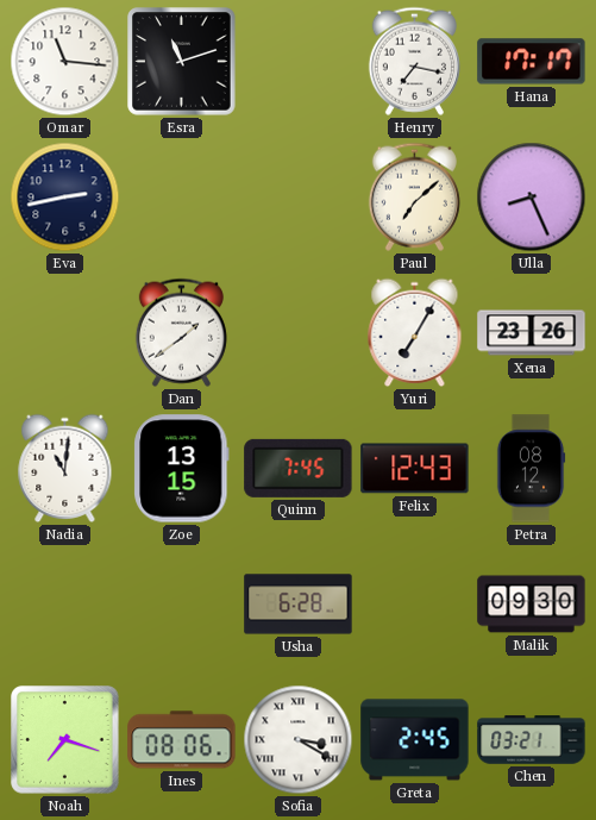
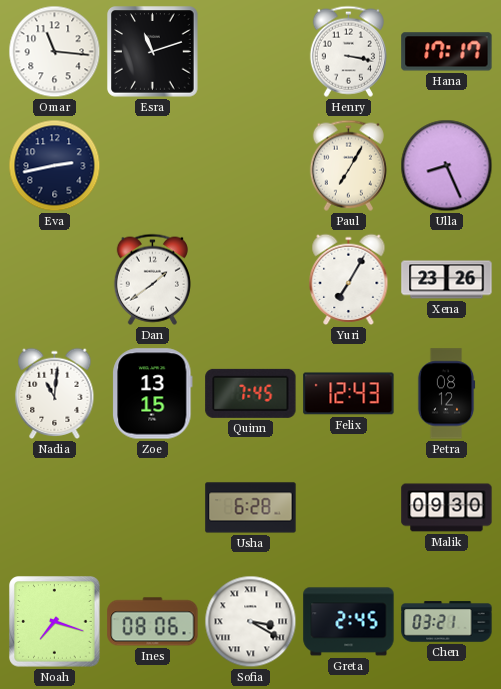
Henry: 7:17 -> 3:17
Paul: 7:08 -> 7:05
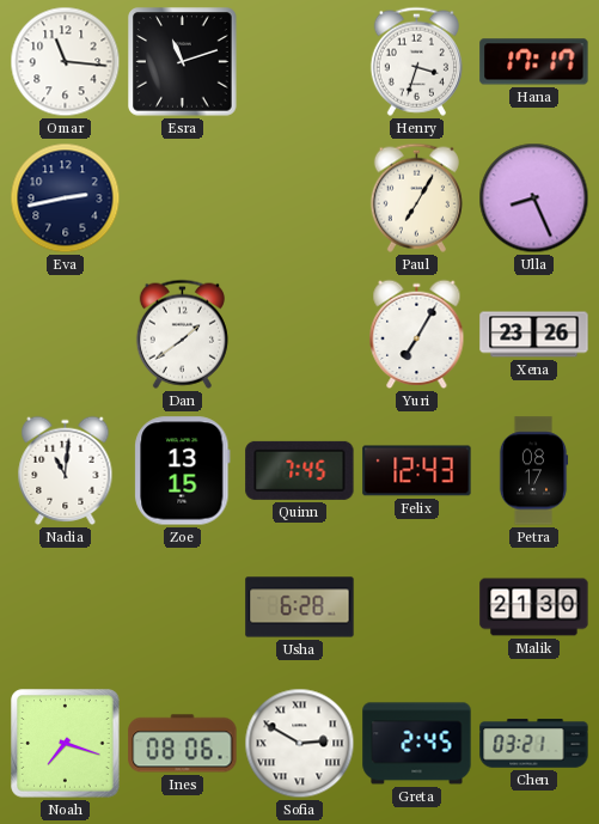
Henry: 3:17 -> 3:33
Petra: 08:12 -> 08:17
Malik: 09:30 -> 21:30
Sofia: 3:20 -> 2:50
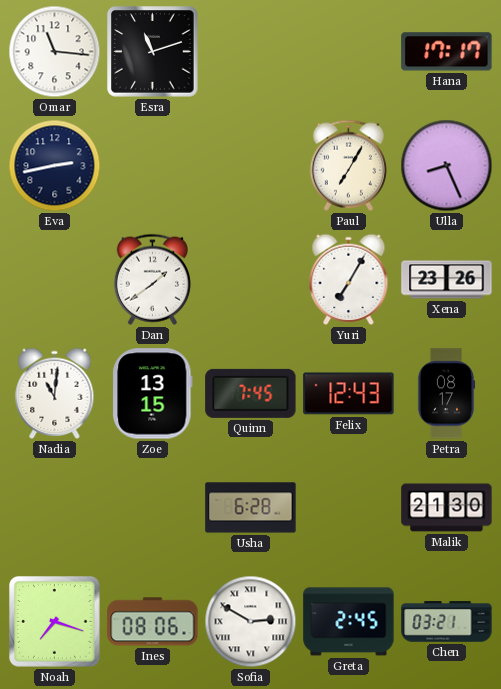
Henry: 3:33 -> none
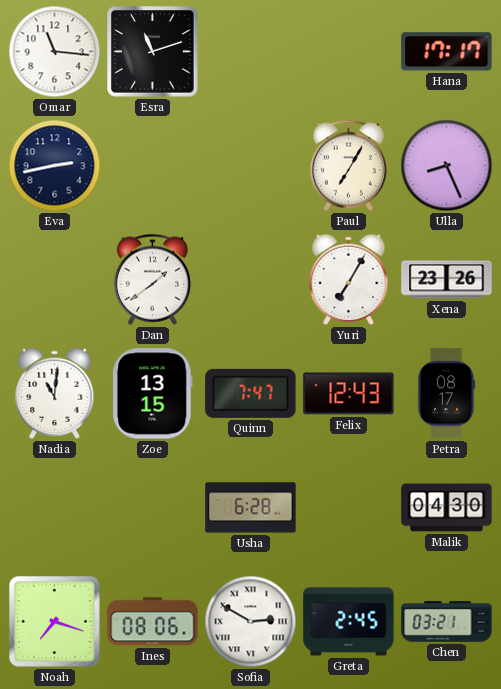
Quinn: 7:45 -> 7:47
Malik: 21:30 -> 04:30
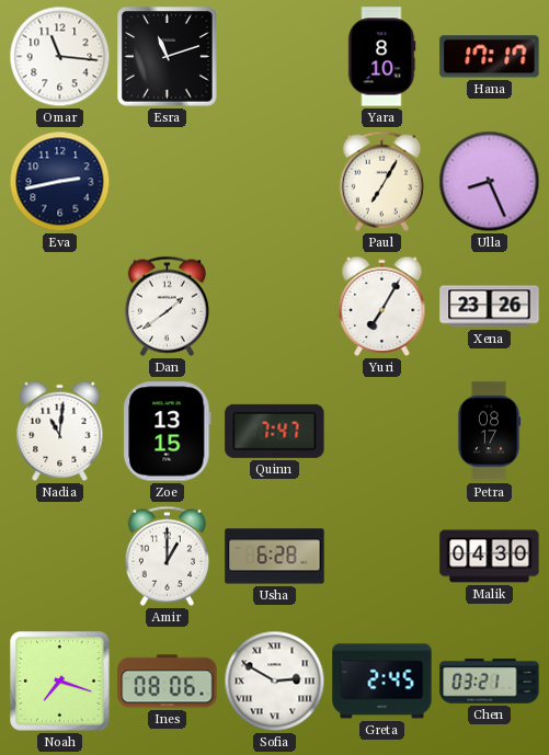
Yara: none -> 8:10
Felix: 12:43 -> none
Amir: none -> 1:00
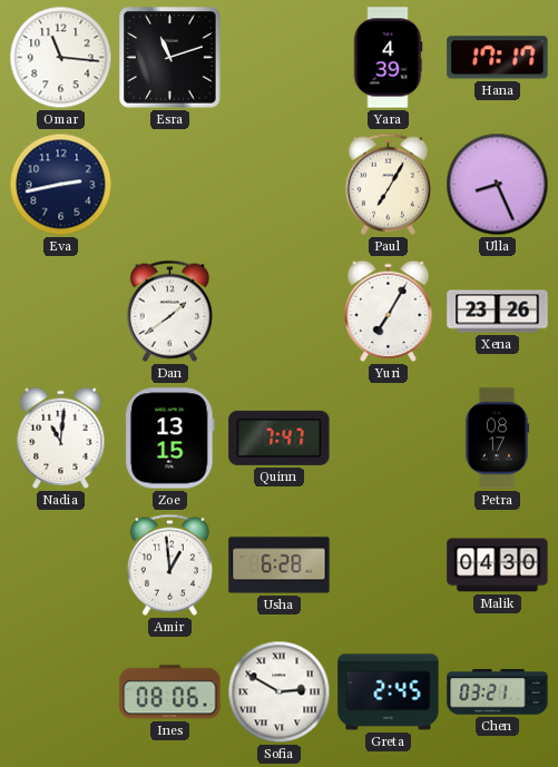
Yara: 8:10 -> 4:39
Amir: 1:00 -> 12:59
Noah: 7:18 -> none
